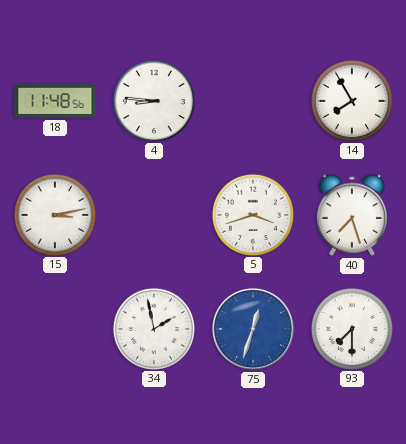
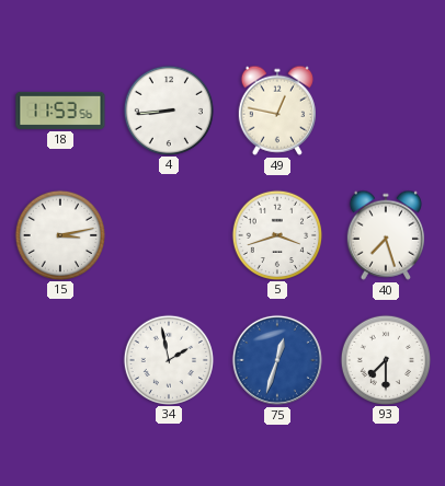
18: 11:48 -> 11:53
4: 8:46 -> 8:44
49: none -> 12:47
14: 7:55 -> none
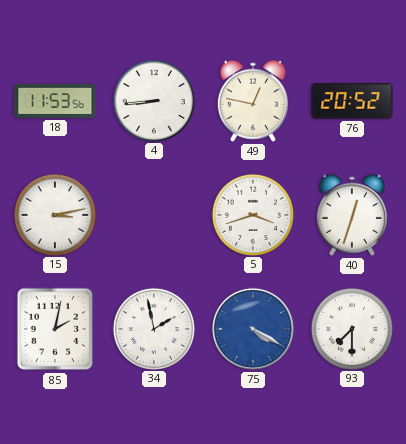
76: none -> 20:52
40: 7:27 -> 12:33
85: none -> 2:02
75: 12:33 -> 4:20
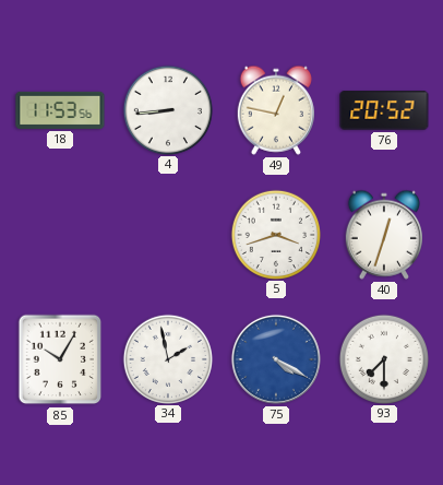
15: 3:13 -> none
85: 2:02 -> 10:05
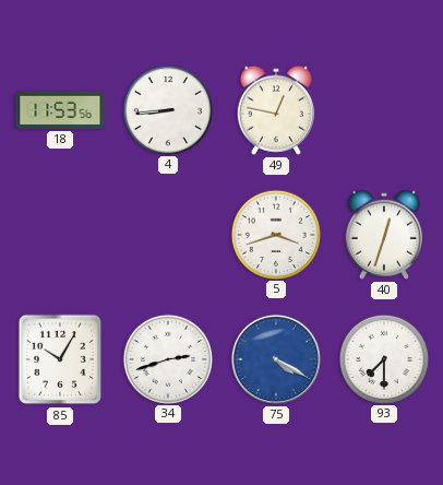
76: 20:52 -> none
34: 1:58 -> 2:42
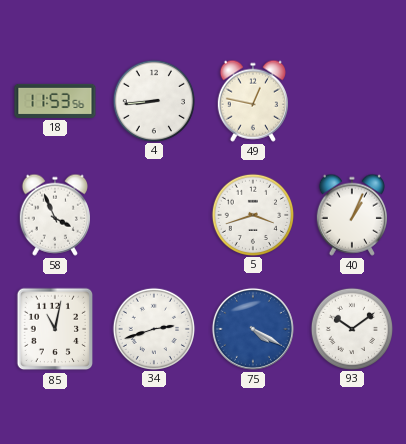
58: none -> 3:56
40: 12:33 -> 1:04
85: 10:05 -> 11:02
93: 7:30 -> 10:09
